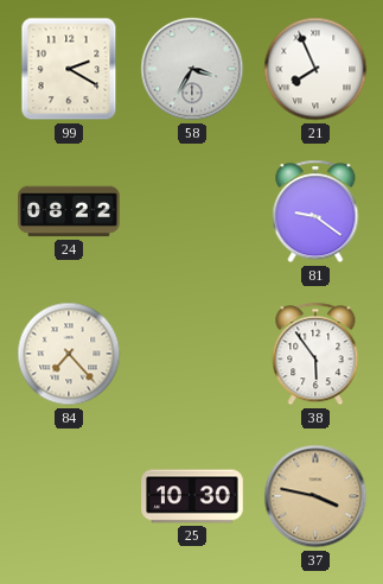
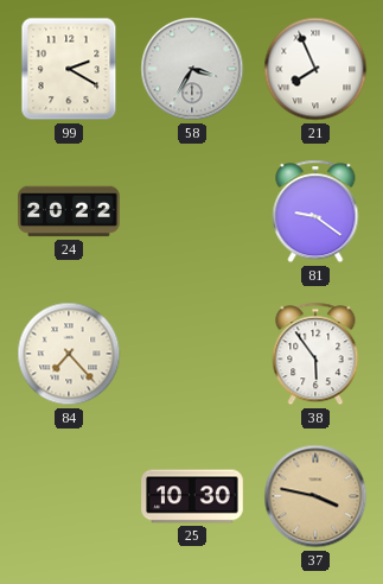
24: 08:22 -> 20:22
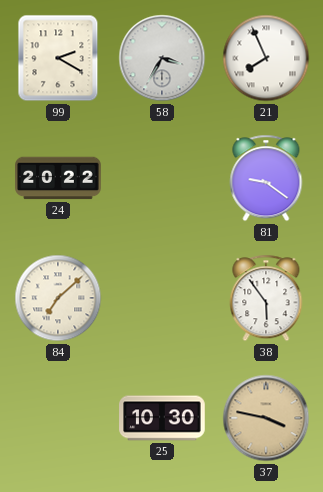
84: 7:23 -> 7:08
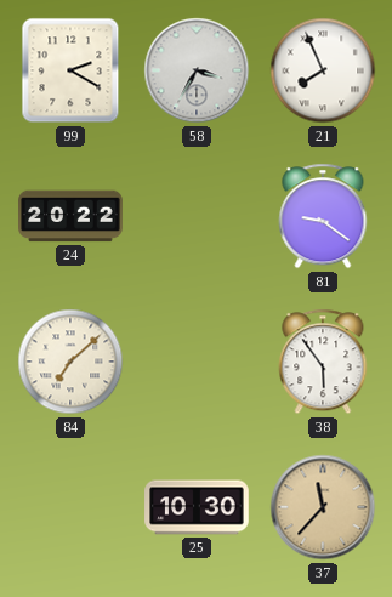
37: 3:47 -> 11:37
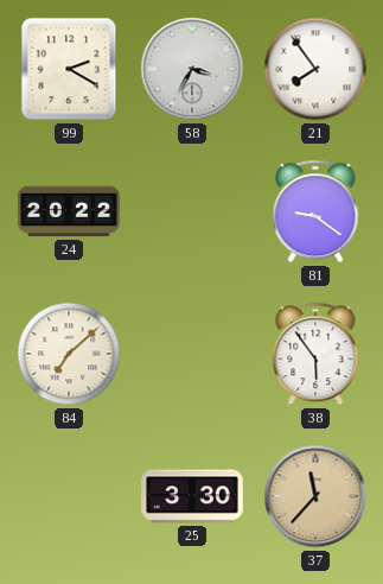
21: 7:56 -> 7:54
25: 10:30 -> 3:30
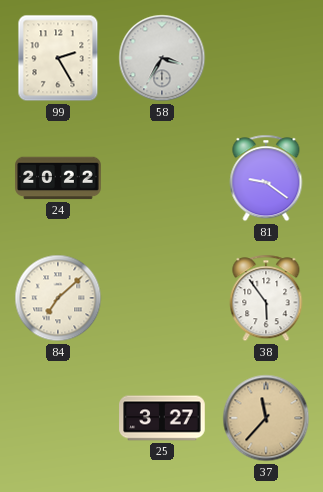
99: 2:20 -> 2:25
21: 7:54 -> none
25: 3:30 -> 3:27
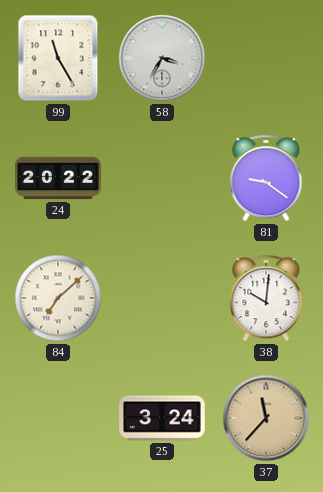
99: 2:25 -> 11:25
38: 5:54 -> 10:01
25: 3:27 -> 3:24
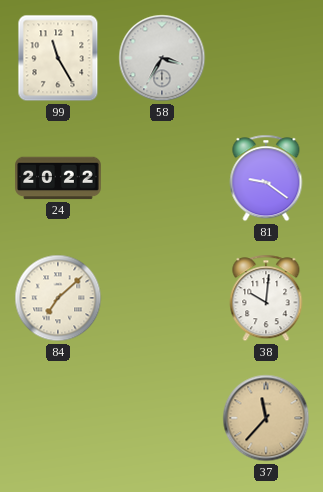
25: 3:24 -> none
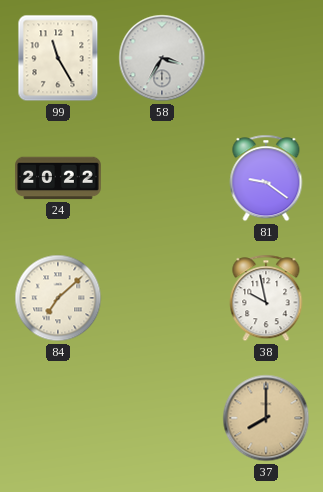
38: 10:01 -> 9:58
37: 11:37 -> 8:00
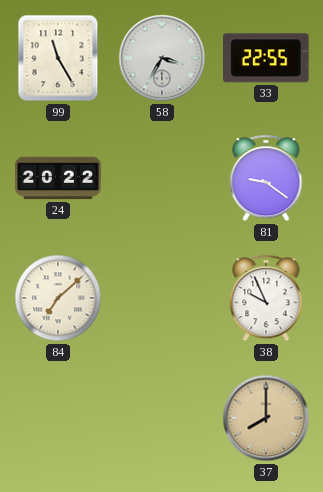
33: none -> 22:55
38: 9:58 -> 9:56
